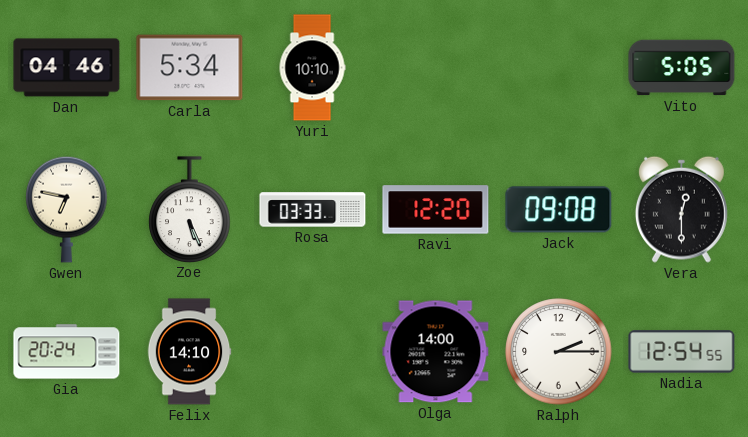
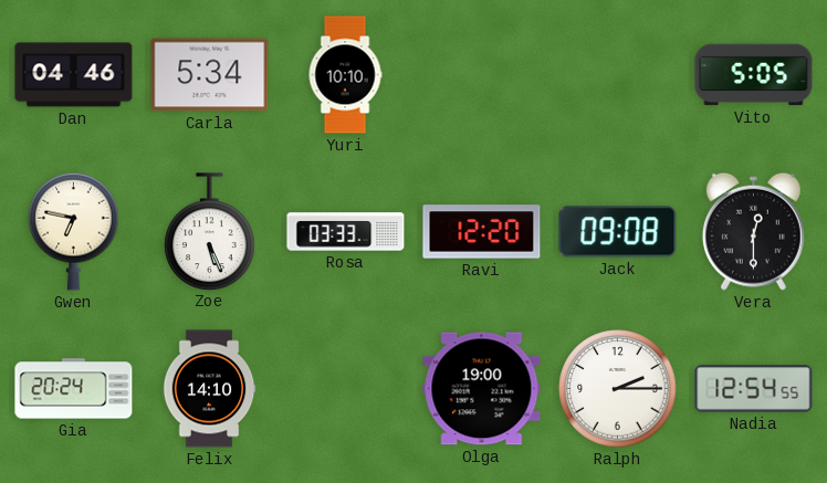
Olga: 14:00 -> 19:00
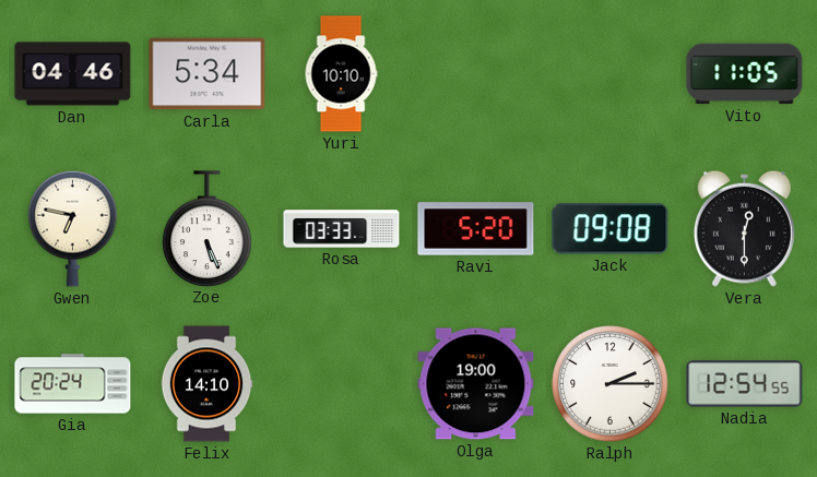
Vito: 5:05 -> 11:05
Ravi: 12:20 -> 5:20
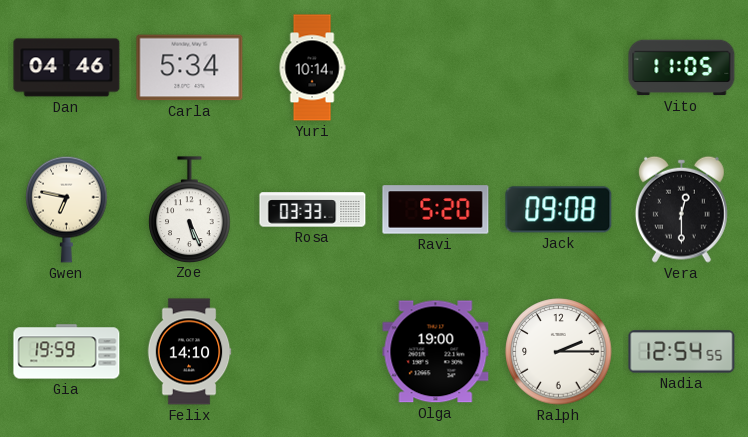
Yuri: 10:10 -> 10:14
Gia: 20:24 -> 19:59
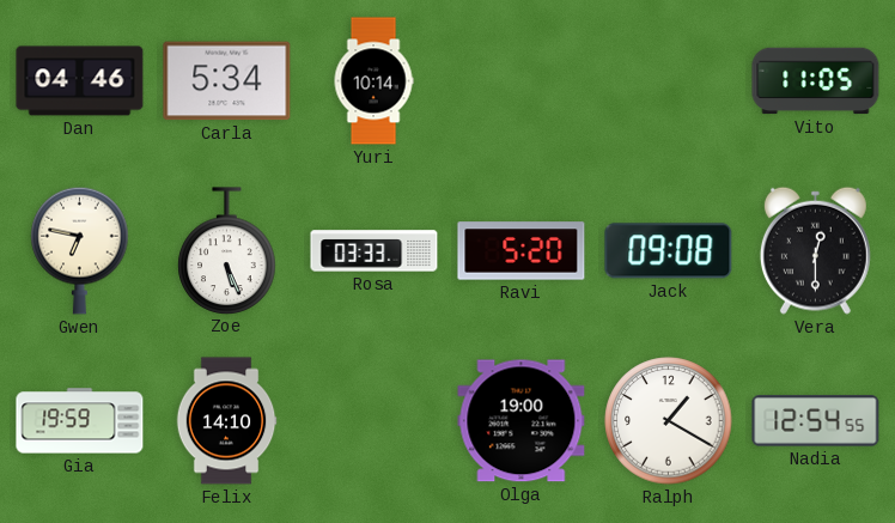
Ralph: 2:15 -> 1:20
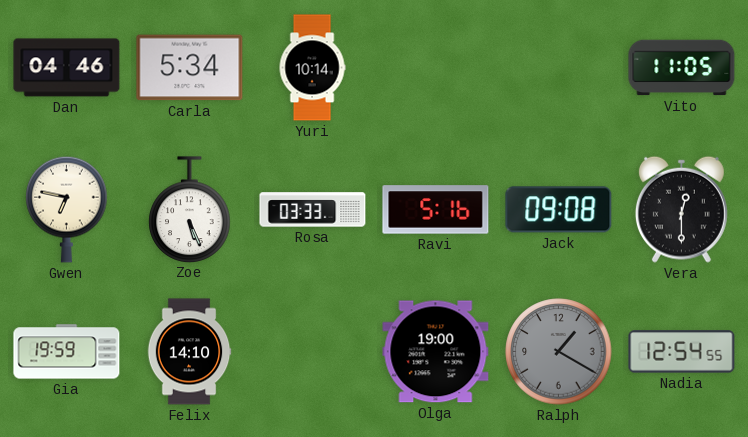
Ravi: 5:20 -> 5:16
Ralph dial: white -> grey
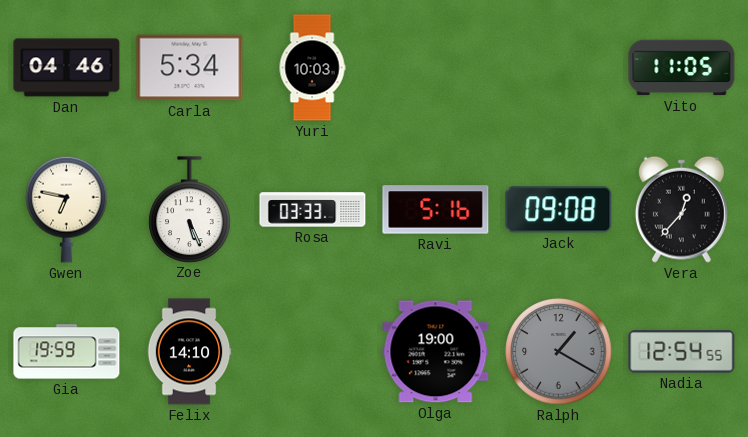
Yuri: 10:14 -> 10:03
Vera: 12:30 -> 12:37
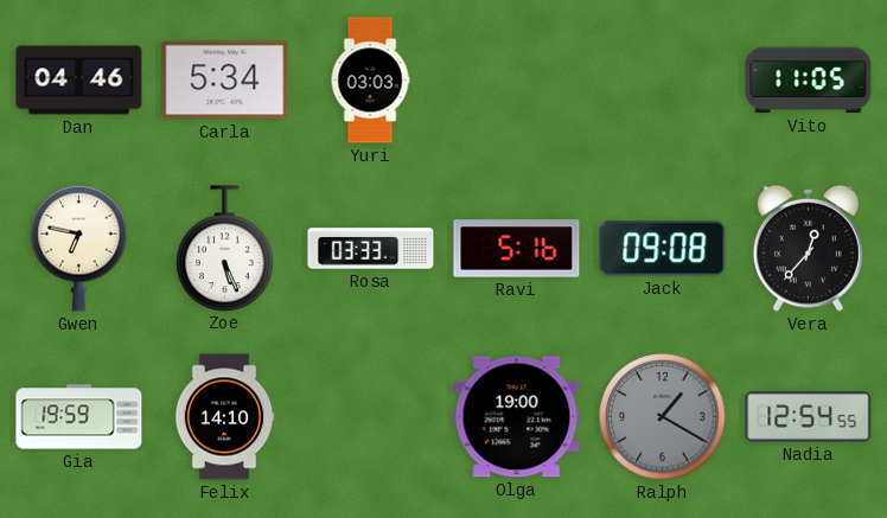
Yuri: 10:03 -> 03:03
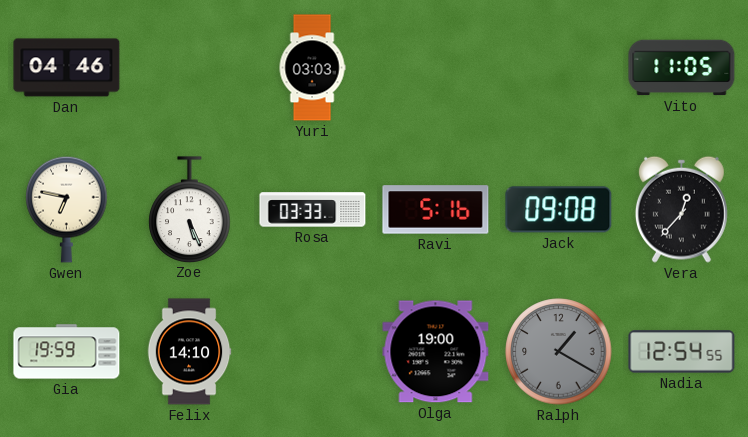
Carla: 5:34 -> none
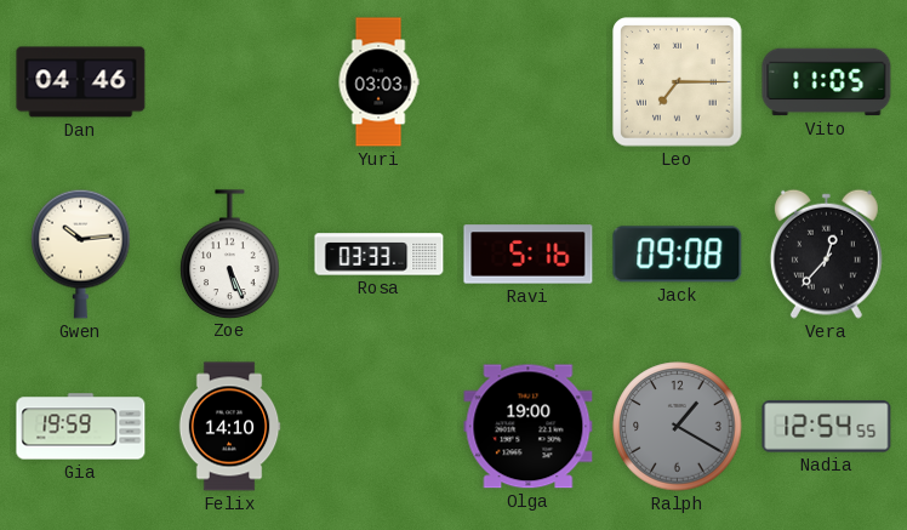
Leo: none -> 7:15
Gwen: 6:47 -> 10:14
